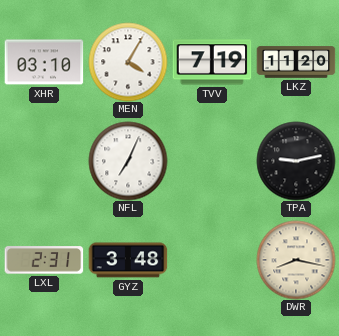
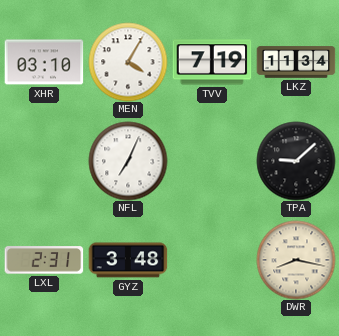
LKZ: 11:20 -> 11:34
TPA: 9:13 -> 9:08
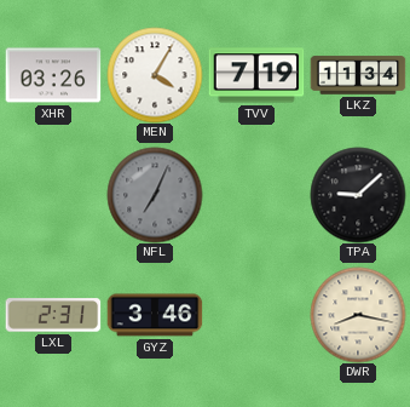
XHR: 03:10 -> 03:26
NFL dial: white -> grey
GYZ: 3:48 -> 3:46
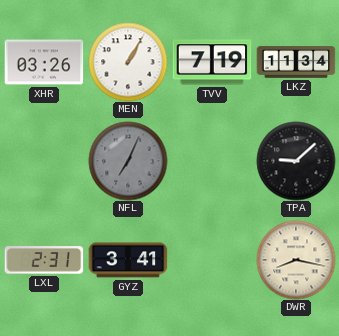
MEN: 4:05 -> 1:05
GYZ: 3:46 -> 3:41
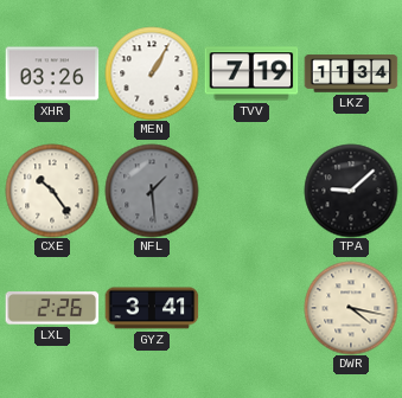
CXE: none -> 10:24
NFL: 7:04 -> 1:29
LXL: 2:31 -> 2:26
DWR: 8:17 -> 4:17
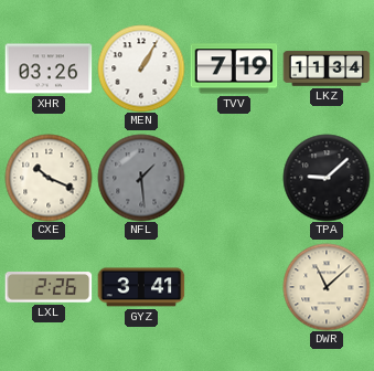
CXE: 10:24 -> 10:19
DWR: 4:17 -> 11:08
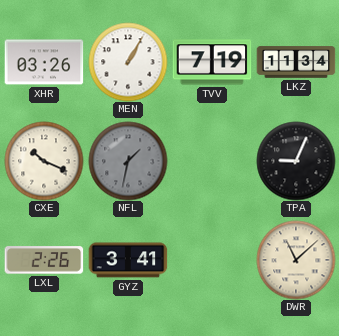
NFL: 1:29 -> 1:32
TPA: 9:08 -> 9:04
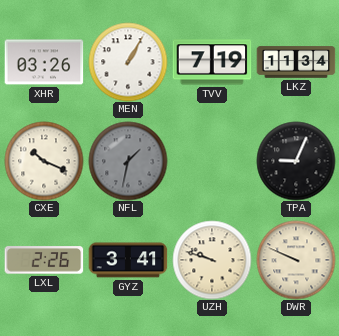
UZH: none -> 9:48
DWR: 11:08 -> 9:49
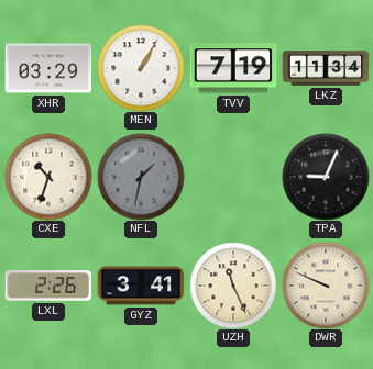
XHR: 03:26 -> 03:29
CXE: 10:19 -> 10:33
UZH: 9:48 -> 11:26
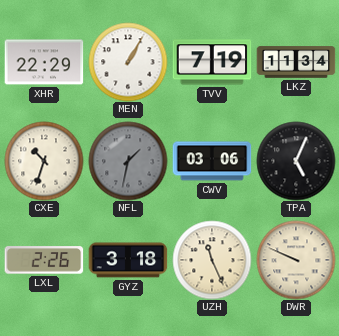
XHR: 03:29 -> 22:29
CWV: none -> 03:06
TPA: 9:04 -> 5:04
GYZ: 3:41 -> 3:18
